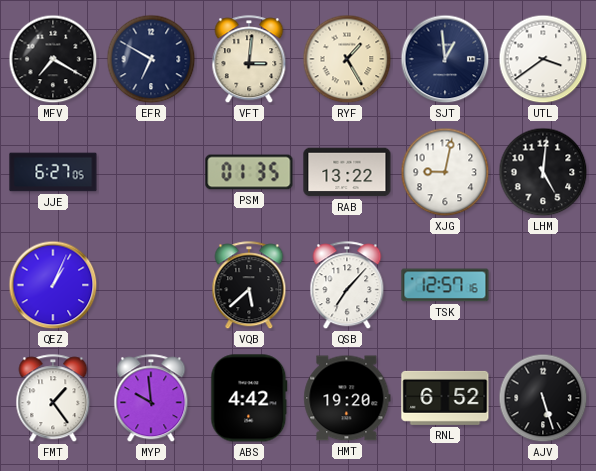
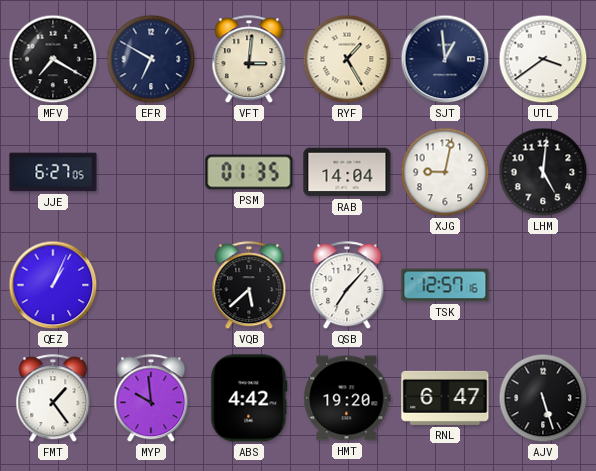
RAB: 13:22 -> 14:04
RNL: 6:52 -> 6:47
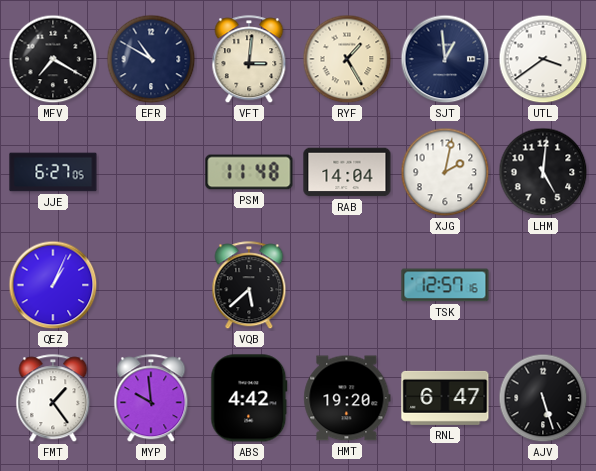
EFR: 6:50 -> 10:50
PSM: 01:35 -> 11:48
XJG: 9:02 -> 2:02
QSB: 7:07 -> none
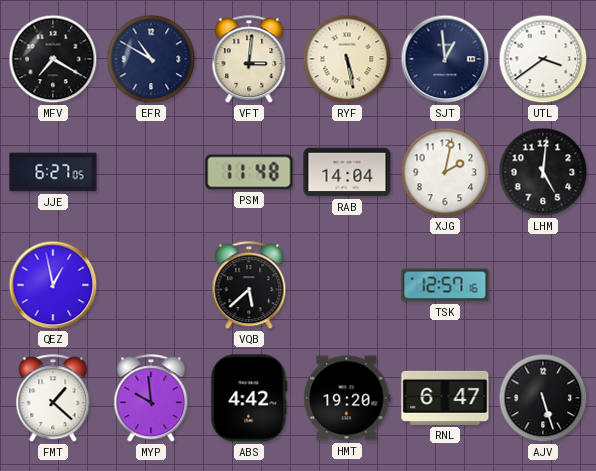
RYF: 1:25 -> 5:28
QEZ: 1:04 -> 12:58
FMT: 1:24 -> 1:22
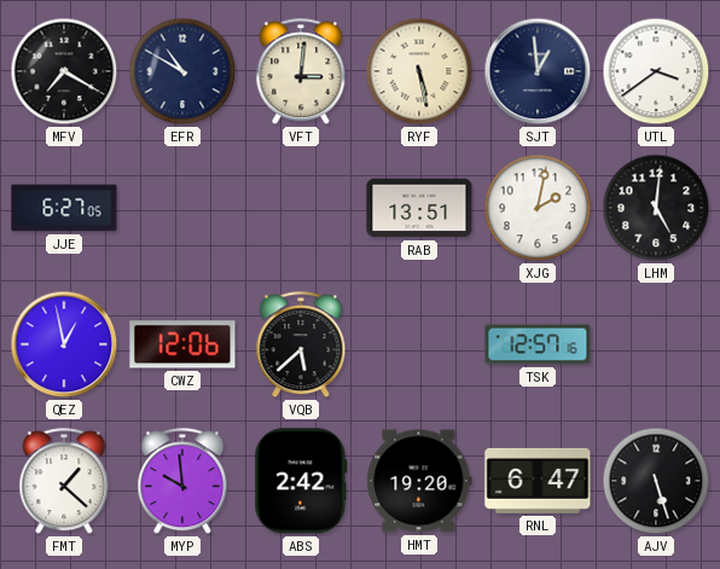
PSM: 11:48 -> none
RAB: 14:04 -> 13:51
CWZ: none -> 12:06
ABS: 4:42 -> 2:42
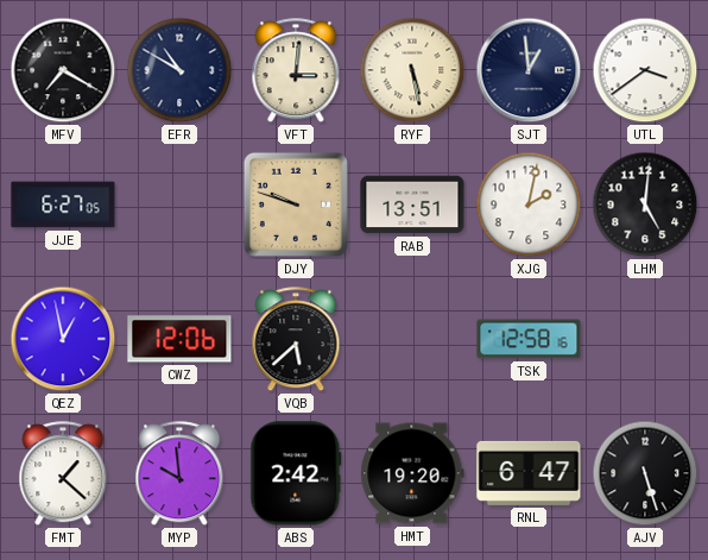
DJY: none -> 9:48
TSK: 12:57 -> 12:58
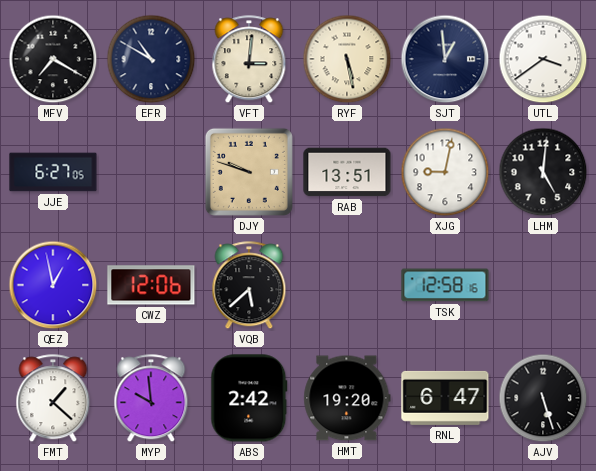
XJG: 2:02 -> 9:02
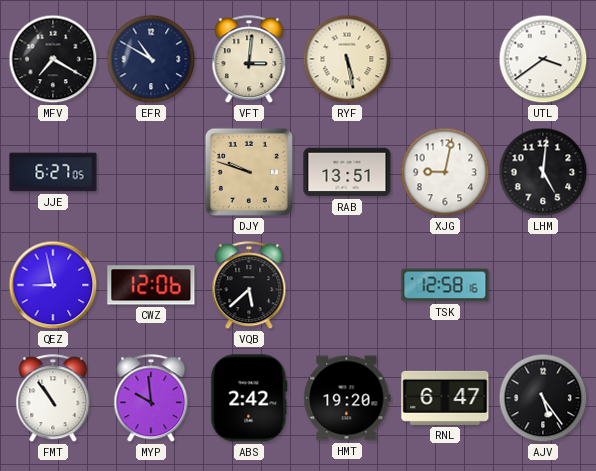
SJT: 12:59 -> none
QEZ: 12:58 -> 8:58
FMT: 1:22 -> 10:54
AJV: 5:27 -> 5:24
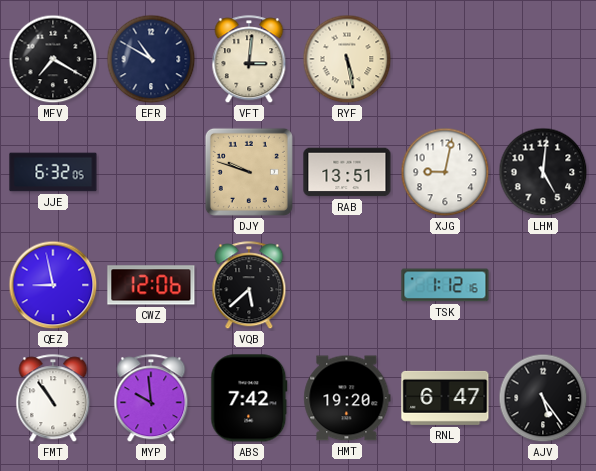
UTL: 3:39 -> none
JJE: 6:27 -> 6:32
TSK: 12:58 -> 1:12
ABS: 2:42 -> 7:42
